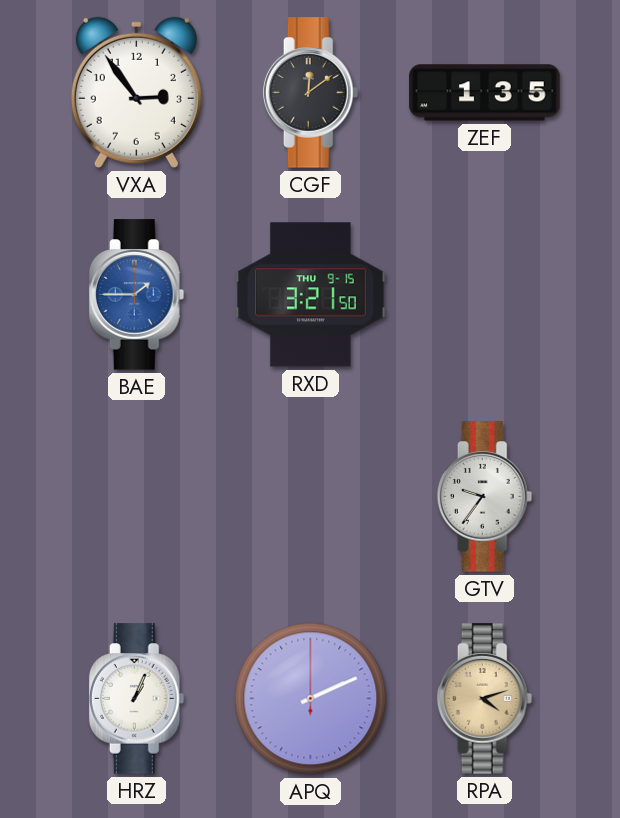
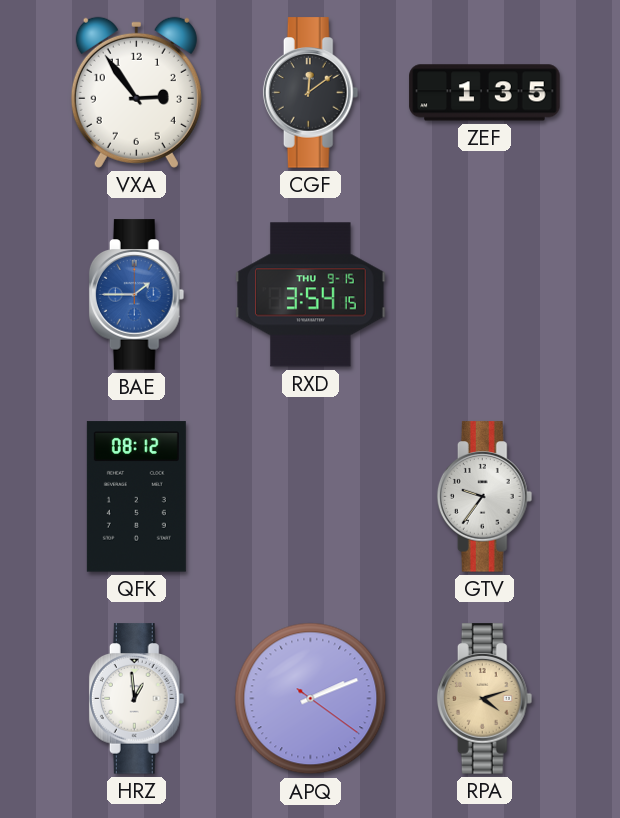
RXD: 3:21 -> 3:54
QFK: none -> 08:12
HRZ: 1:04 -> 12:59
APQ: 2:11:00 -> 2:11:21
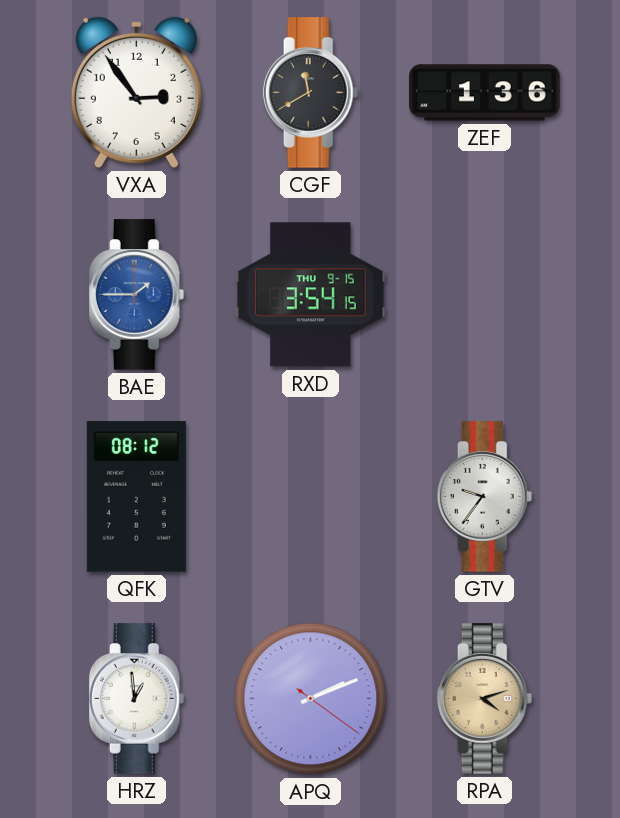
CGF: 12:09 -> 11:40
ZEF: 1:35 -> 1:36
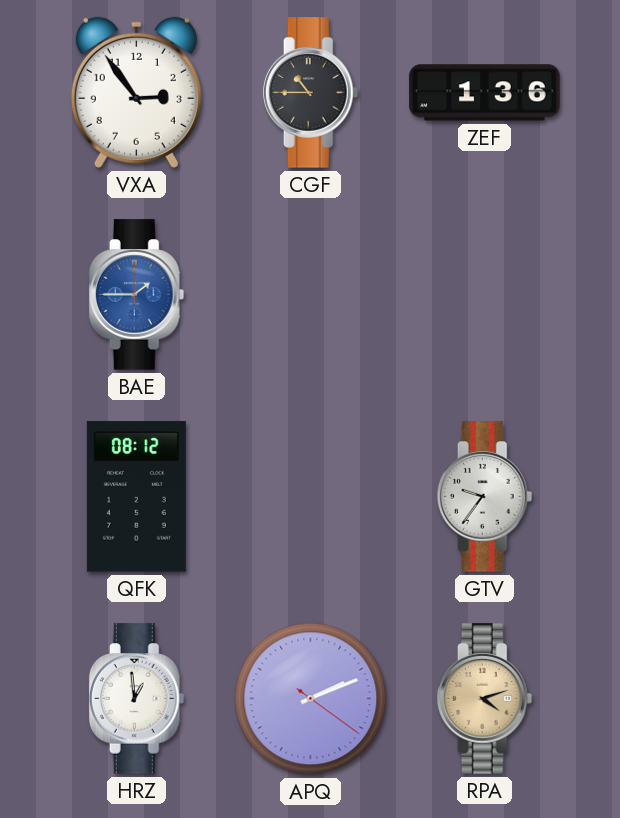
CGF: 11:40 -> 10:45
RXD: 3:54 -> none
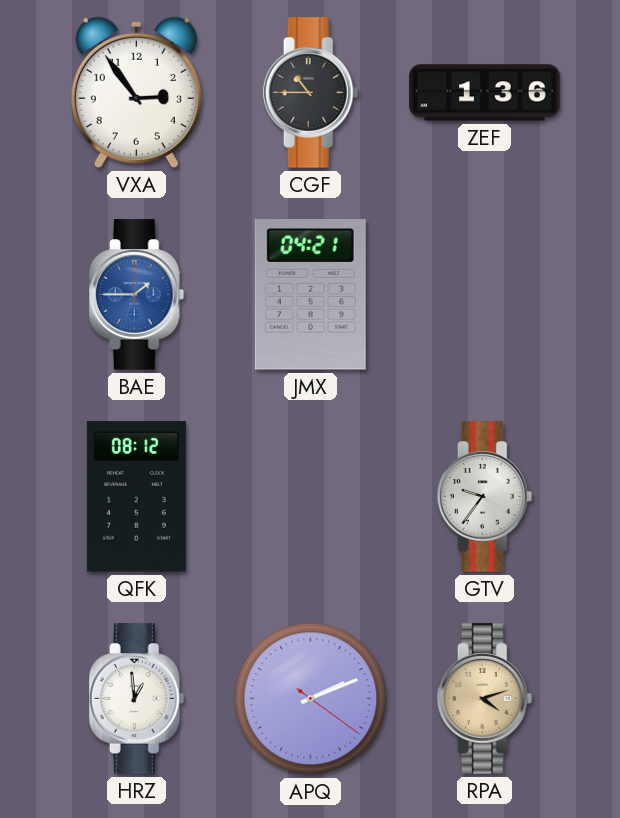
JMX: none -> 04:21
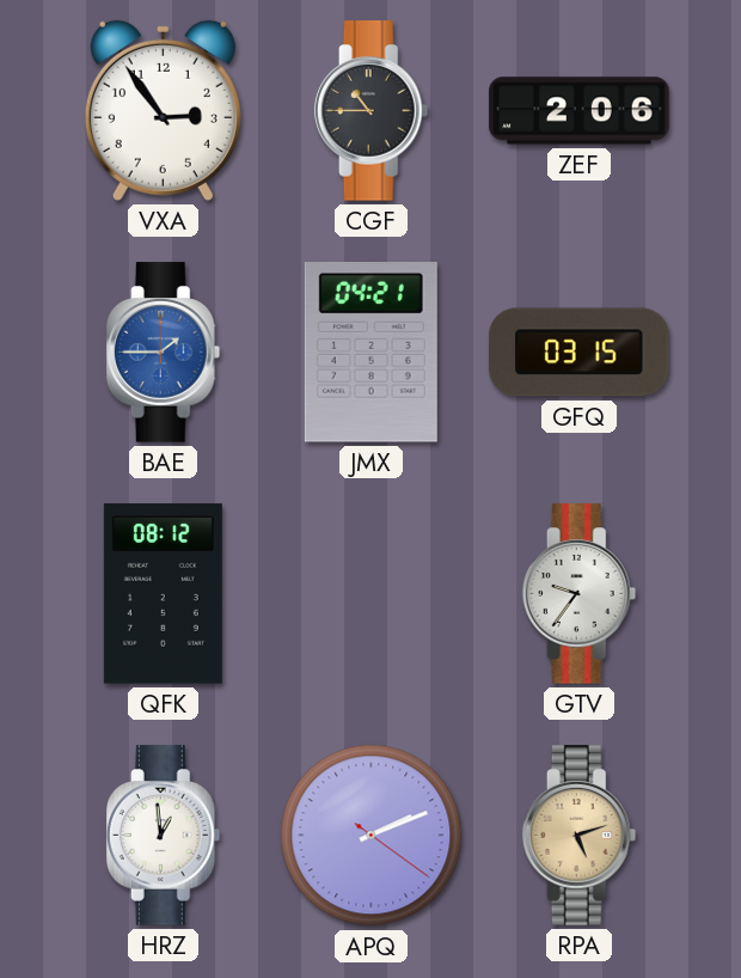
ZEF: 1:36 -> 2:06
GFQ: none -> 03:15
RPA: 4:12 -> 5:12
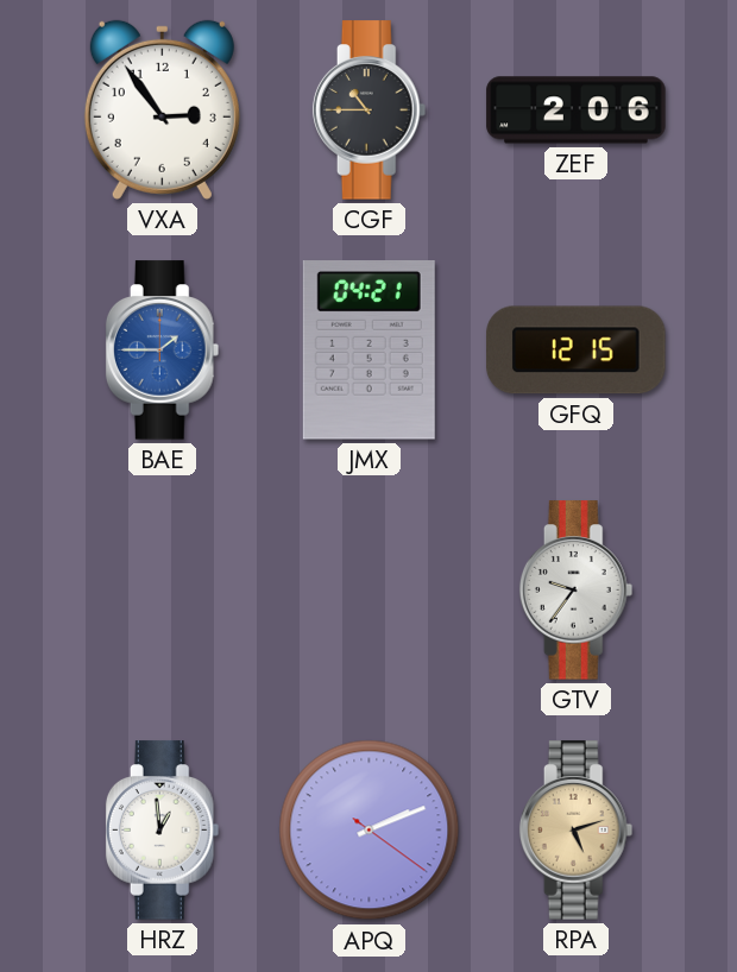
GFQ: 03:15 -> 12:15
QFK: 08:12 -> none
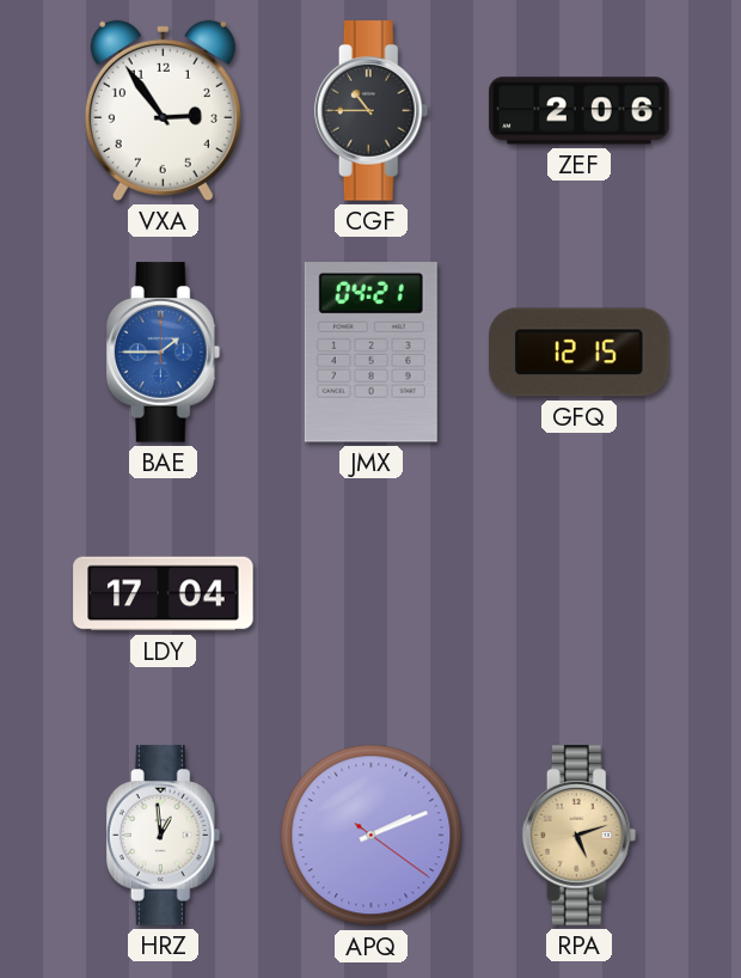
LDY: none -> 17:04
GTV: 9:36 -> none
